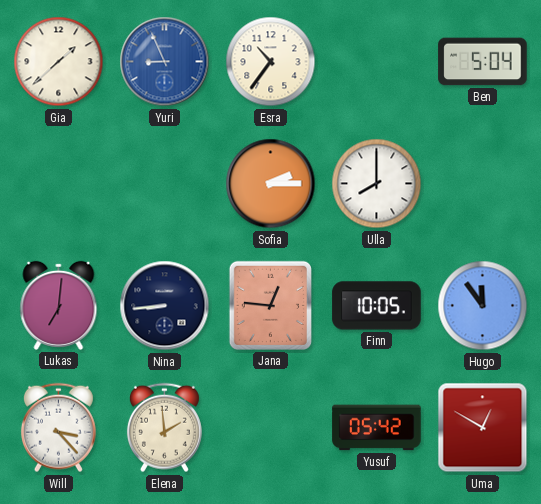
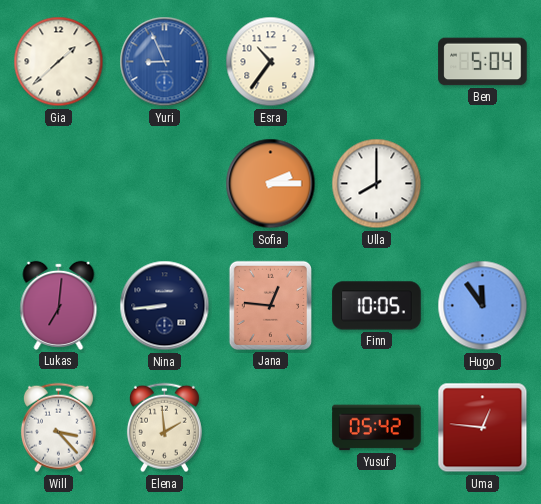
Uma: 12:50 -> 12:46
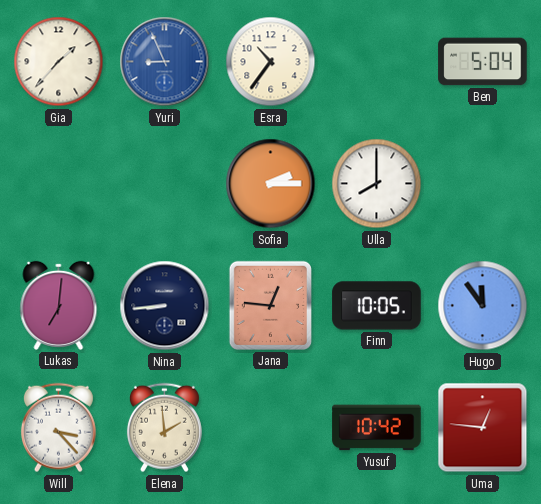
Gia: 1:38 -> 1:37
Yusuf: 05:42 -> 10:42
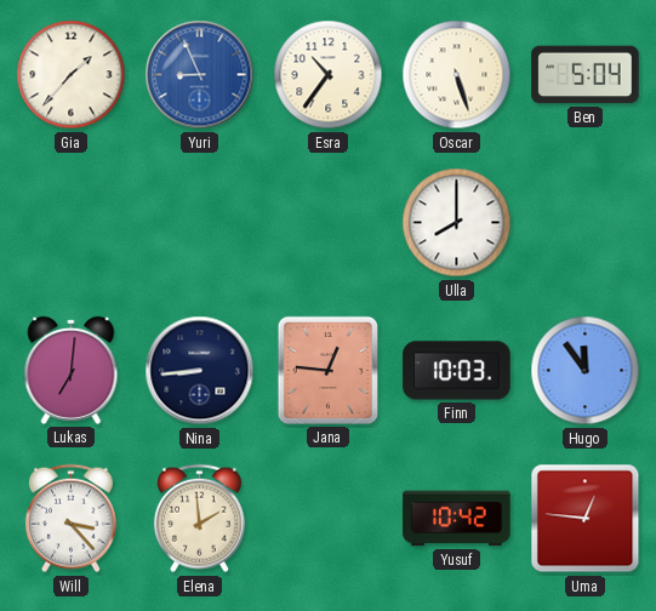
Oscar: none -> 5:27
Sofia: 2:15 -> none
Finn: 10:05 -> 10:03
